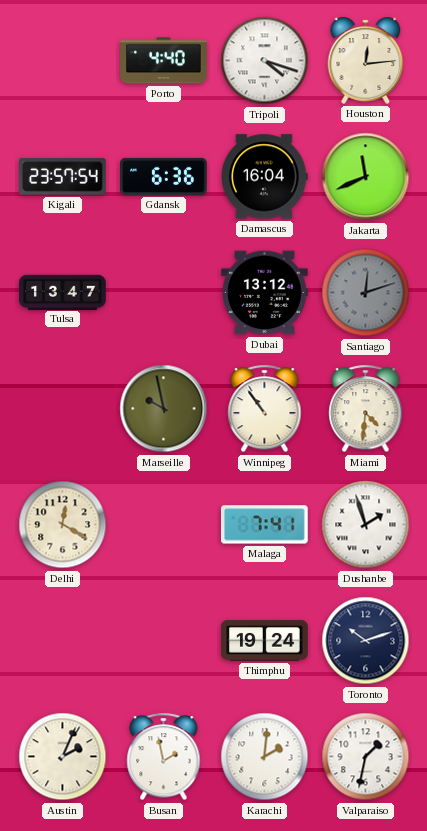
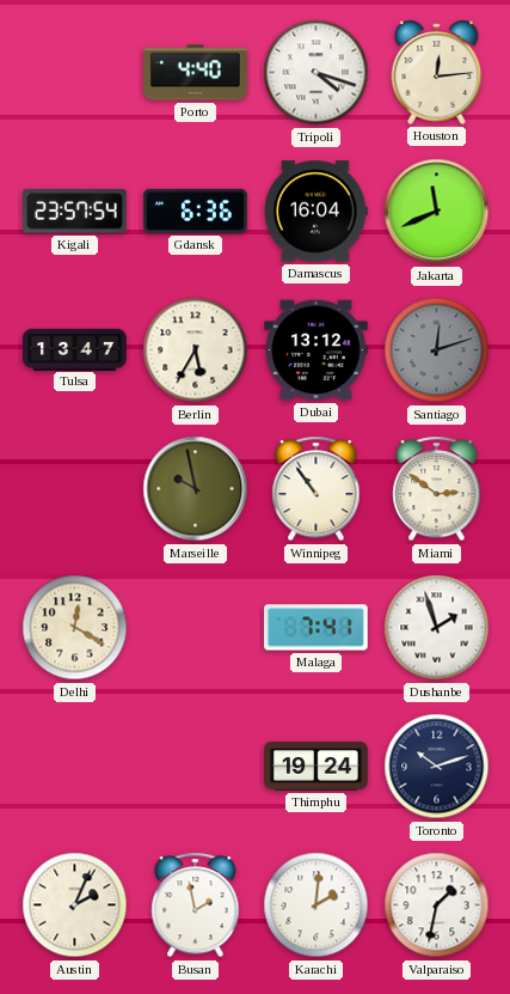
Berlin: none -> 5:35
Miami: 4:31 -> 2:51
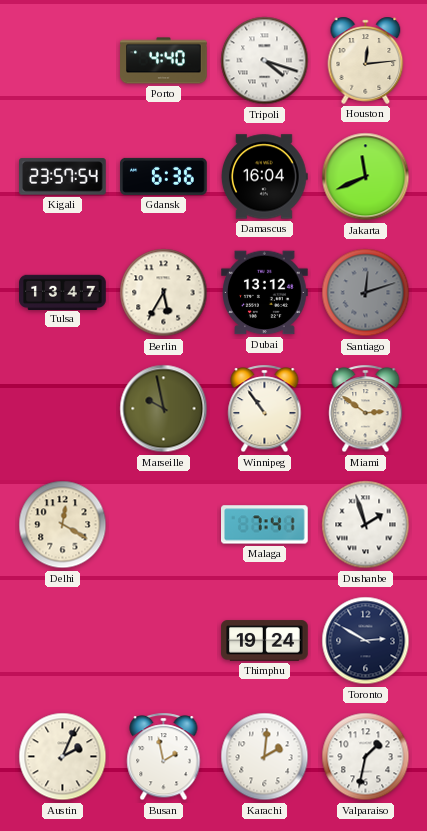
Toronto: 10:12 -> 2:50
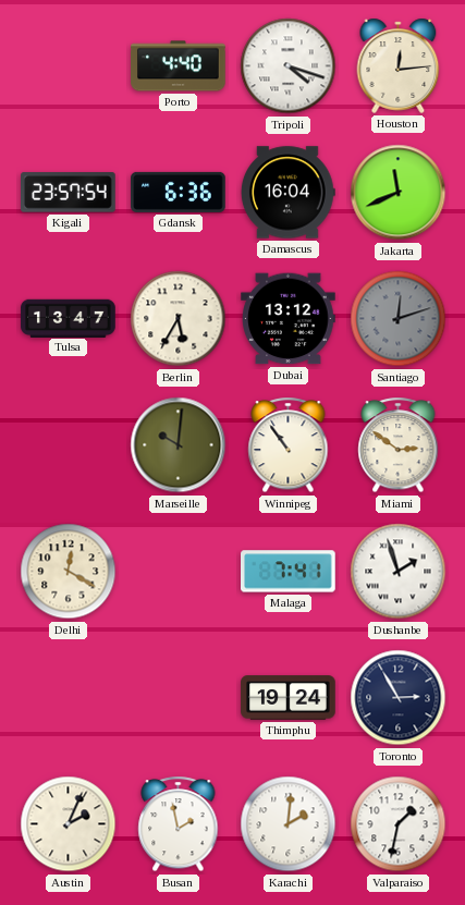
Marseille: 9:58 -> 10:01
Toronto: 2:50 -> 2:55
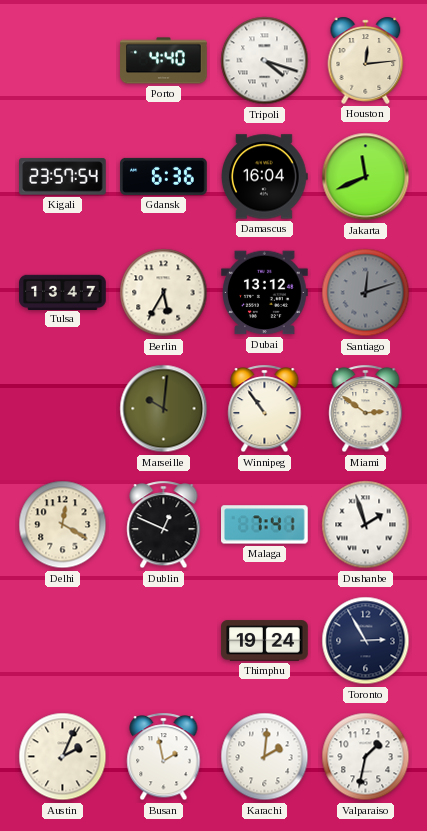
Dublin: none -> 12:49
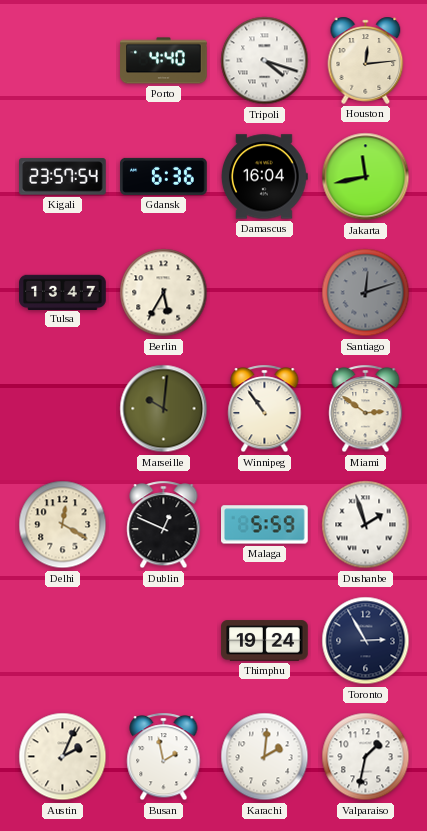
Jakarta: 11:41 -> 11:43
Dubai: 13:12 -> none
Malaga: 7:41 -> 5:59
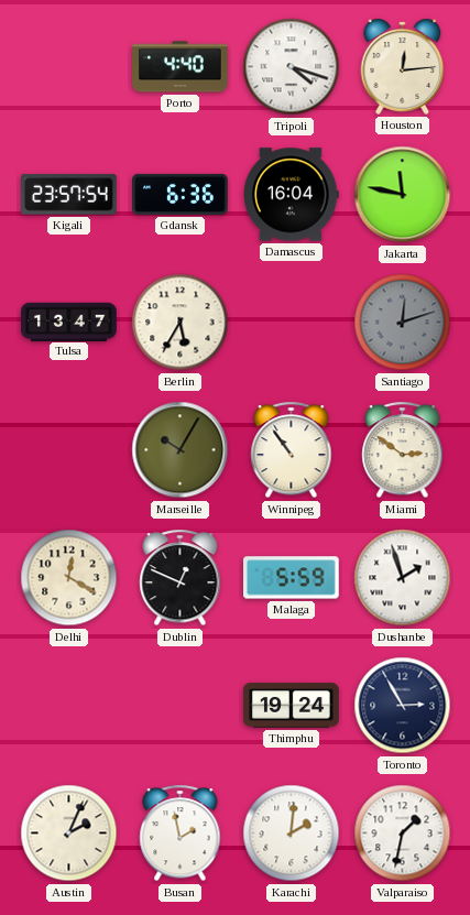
Jakarta: 11:43 -> 11:47
Marseille: 10:01 -> 10:05
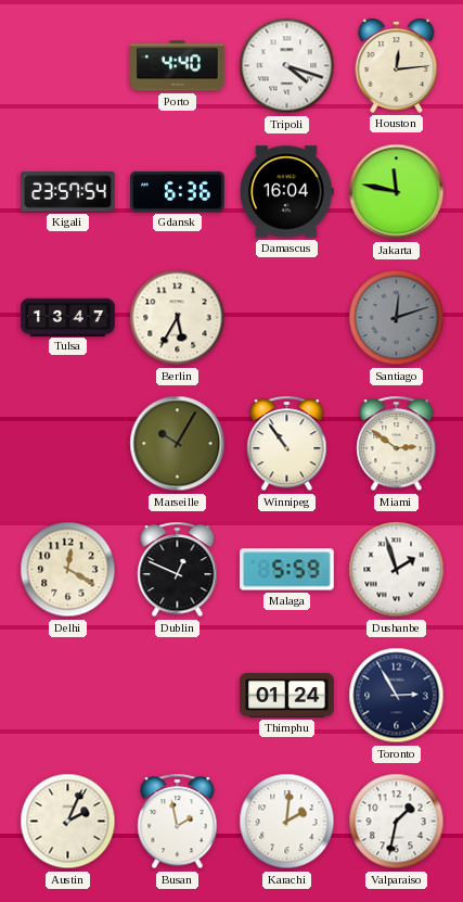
Thimphu: 19:24 -> 01:24
